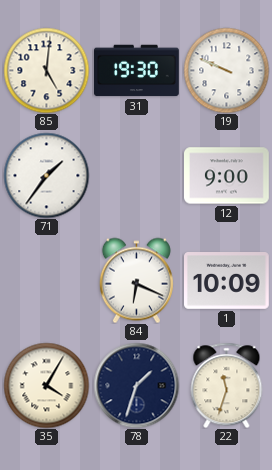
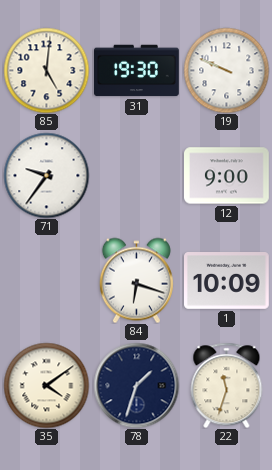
71: 1:36 -> 9:36
84: 6:19 -> 6:18
35: 4:05 -> 4:09
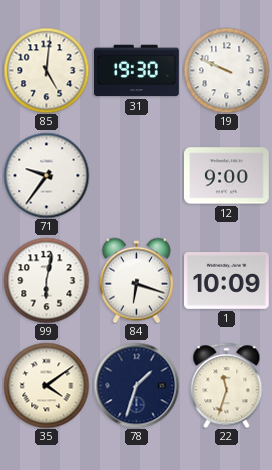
99: none -> 6:02
